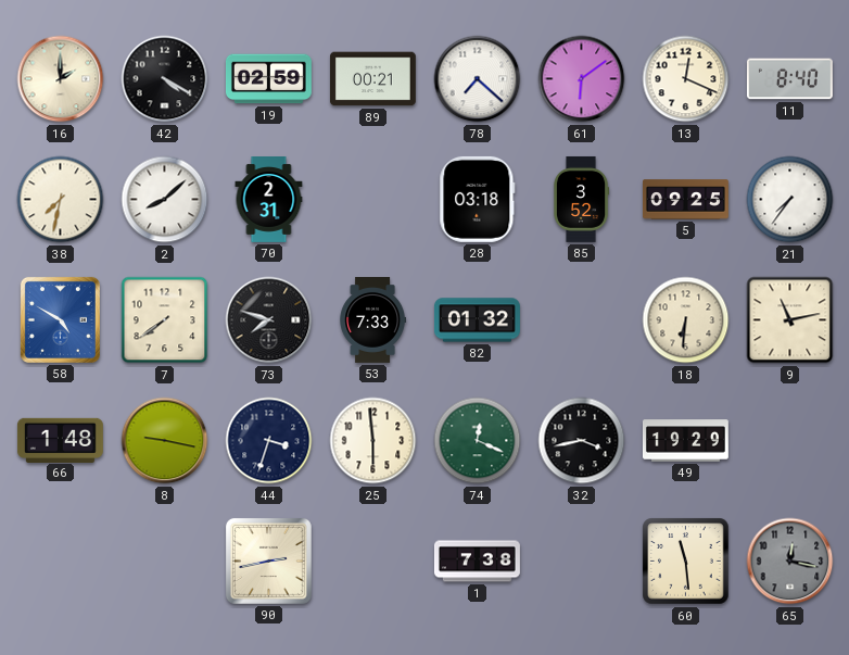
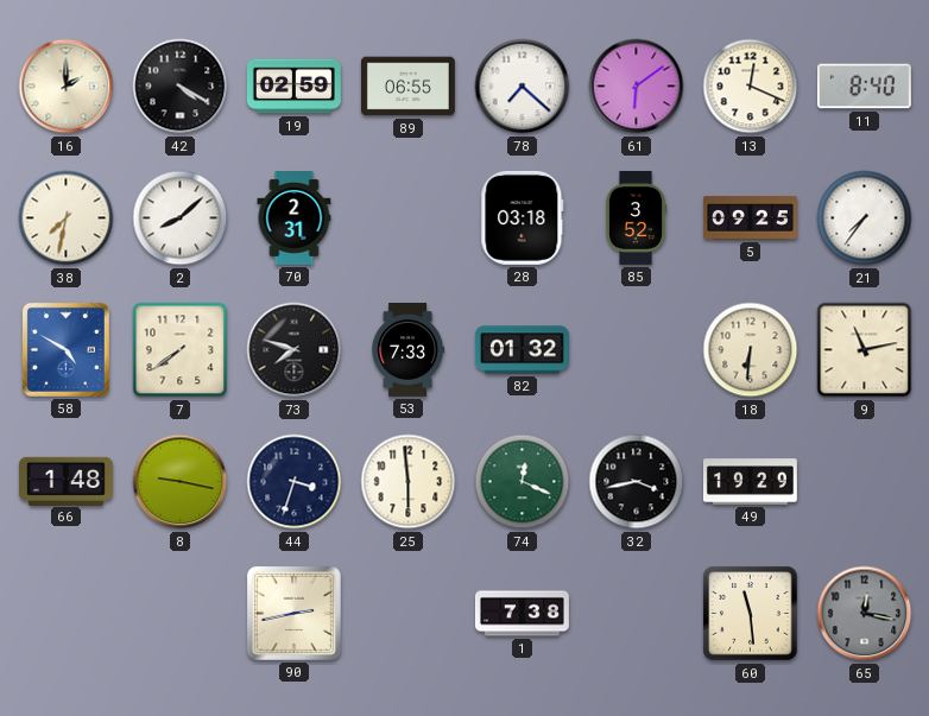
89: 00:21 -> 06:55
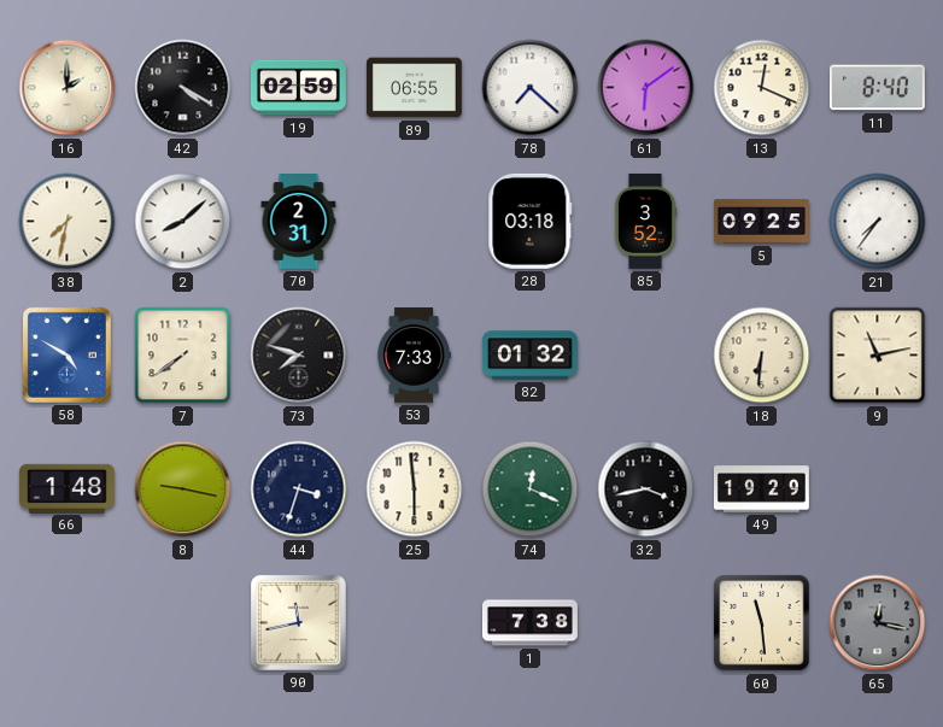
90: 2:43 -> 11:43
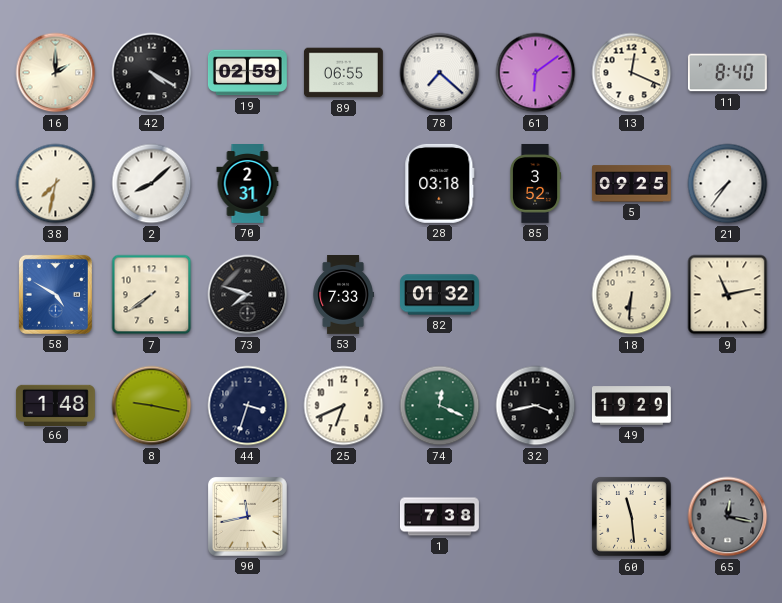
25: 5:59 -> 6:41
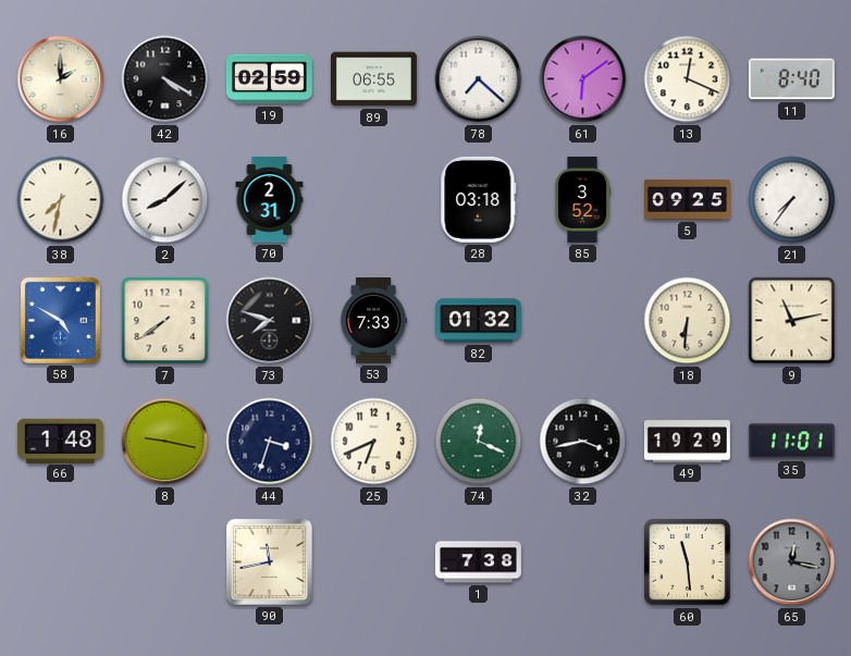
35: none -> 11:01
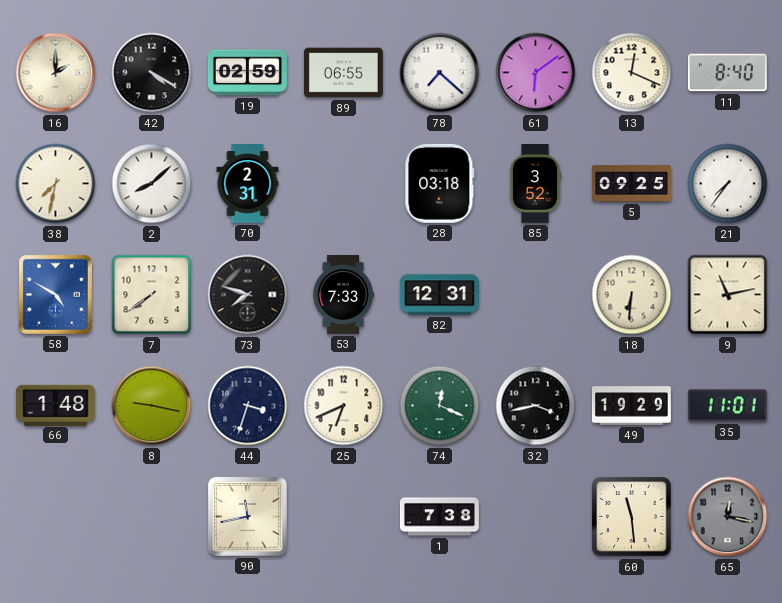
82: 01:32 -> 12:31
